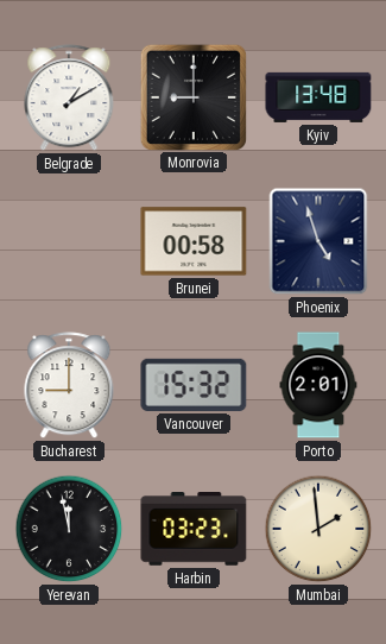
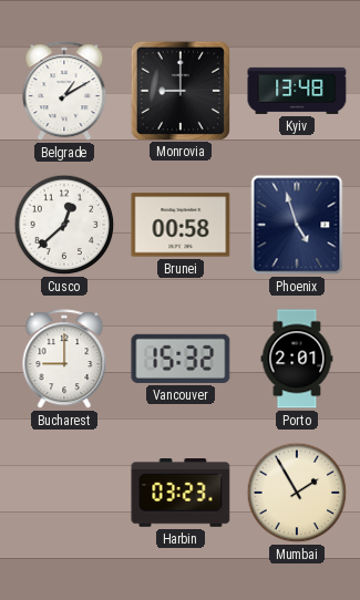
Cusco: none -> 12:38
Yerevan: 11:58 -> none
Mumbai: 1:59 -> 1:55
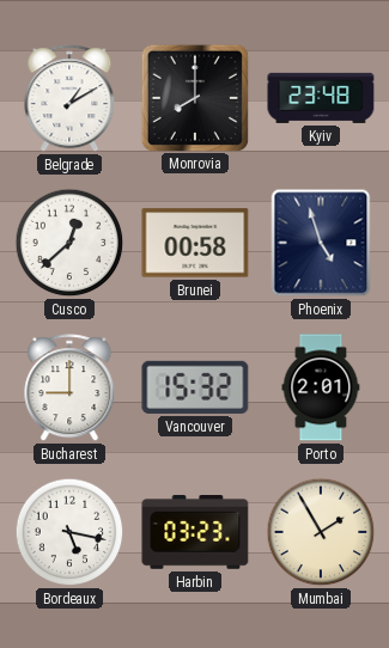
Monrovia: 9:00 -> 8:00
Kyiv: 13:48 -> 23:48
Bordeaux: none -> 5:17
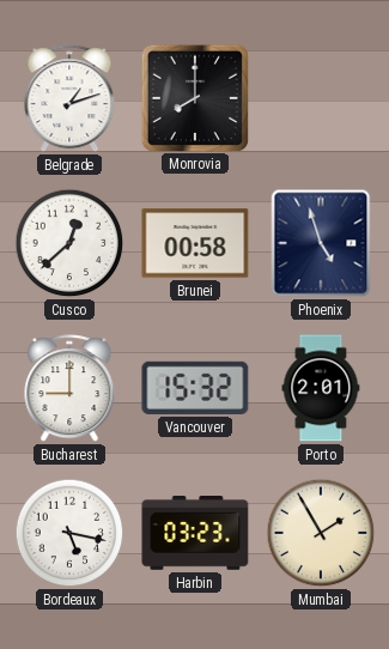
Belgrade: 1:10 -> 1:12
Kyiv: 23:48 -> none
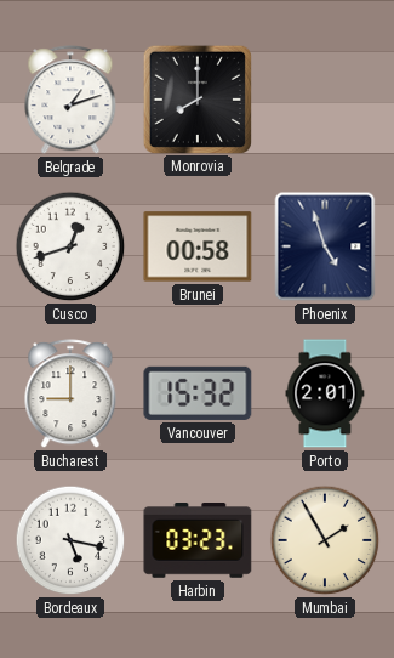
Cusco: 12:38 -> 12:42
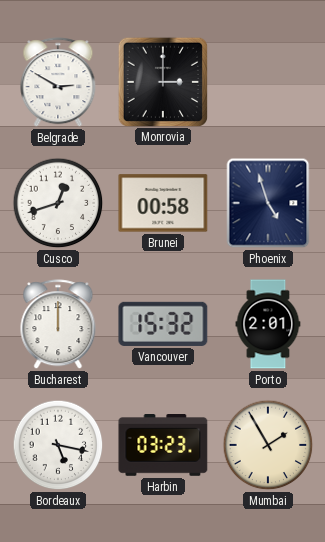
Belgrade: 1:12 -> 2:50
Monrovia: 8:00 -> 3:00
Bucharest: 9:00 -> 12:00
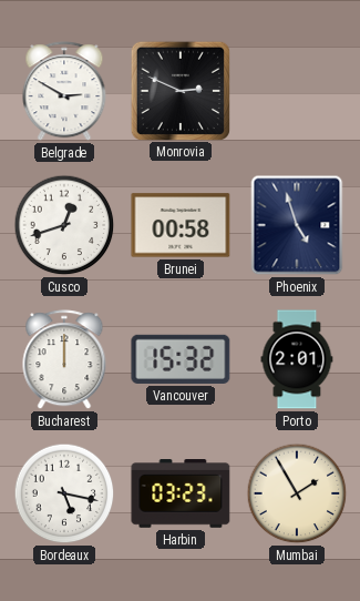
Monrovia: 3:00 -> 2:49
